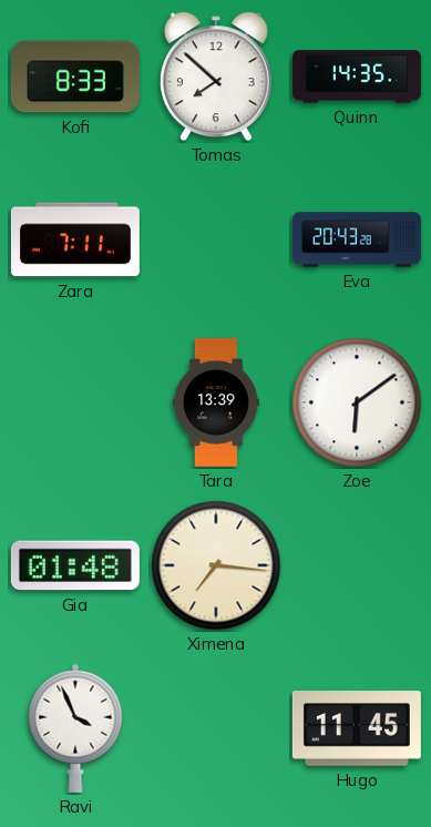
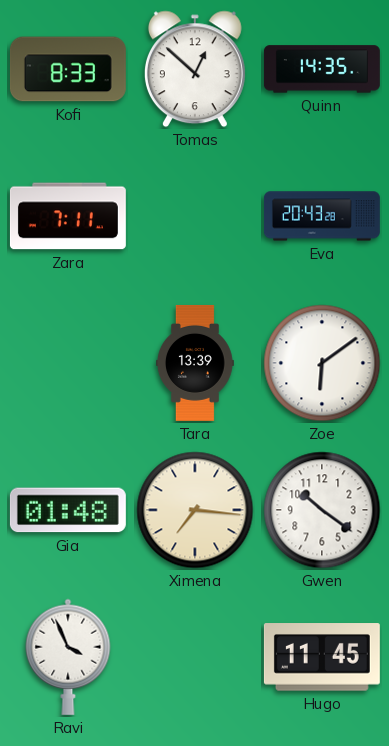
Tomas: 7:52 -> 12:52
Gwen: none -> 10:21
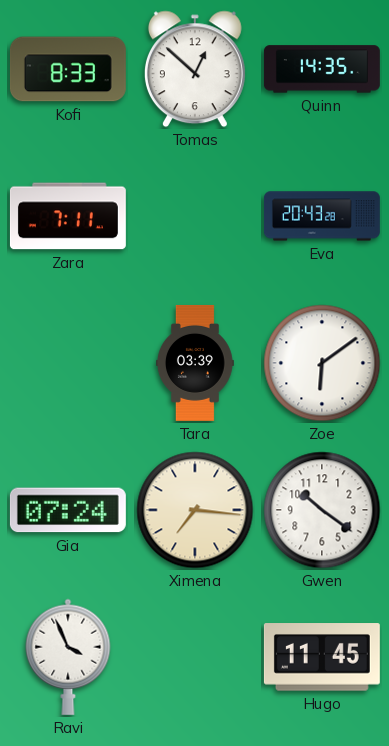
Tara: 13:39 -> 03:39
Gia: 01:48 -> 07:24
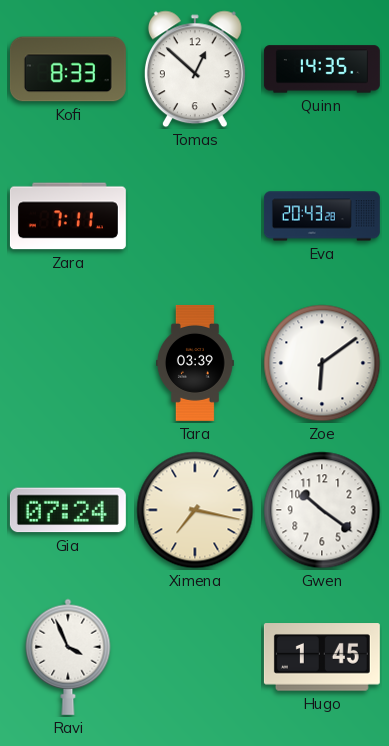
Ximena: 7:16 -> 7:17
Hugo: 11:45 -> 1:45
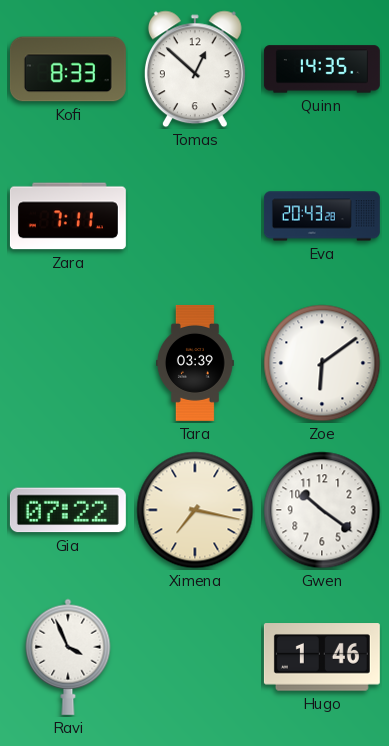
Gia: 07:24 -> 07:22
Hugo: 1:45 -> 1:46
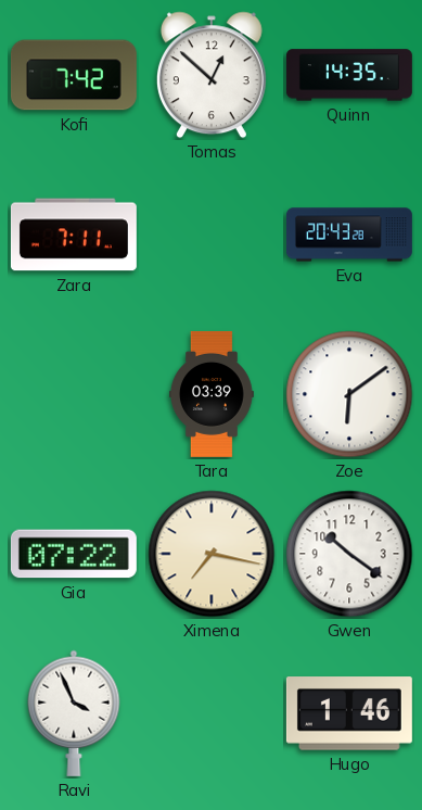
Kofi: 8:33 -> 7:42
